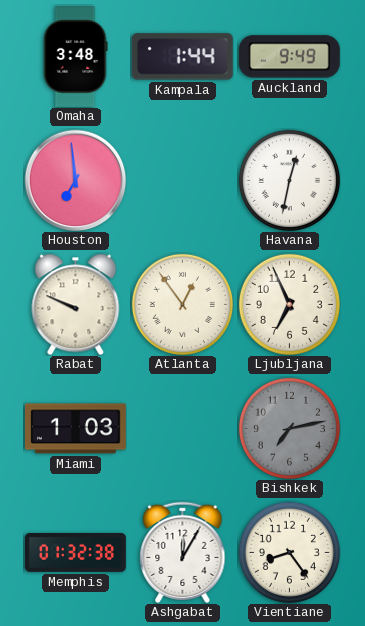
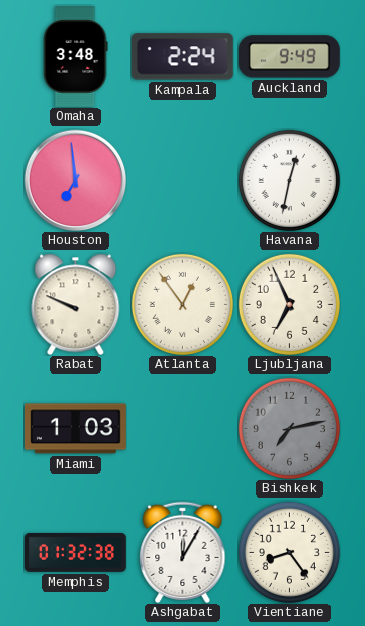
Kampala: 1:44 -> 2:24
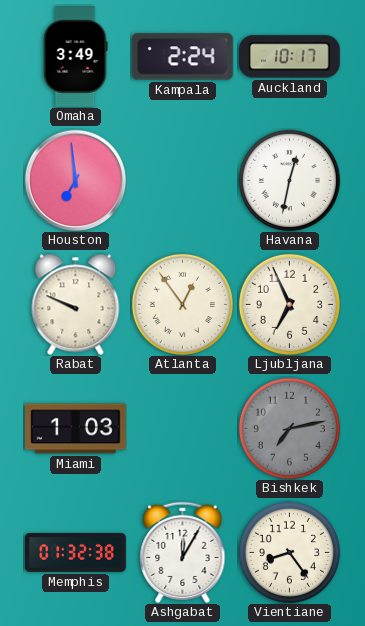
Omaha: 3:48 -> 3:49
Auckland: 9:49 -> 10:17
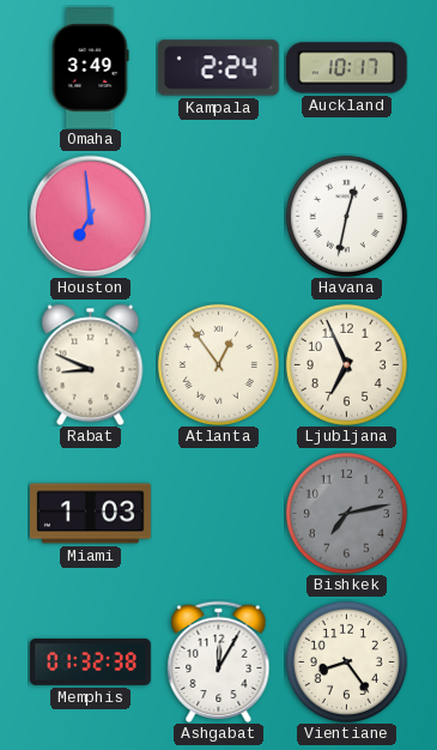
Rabat: 9:49 -> 8:49
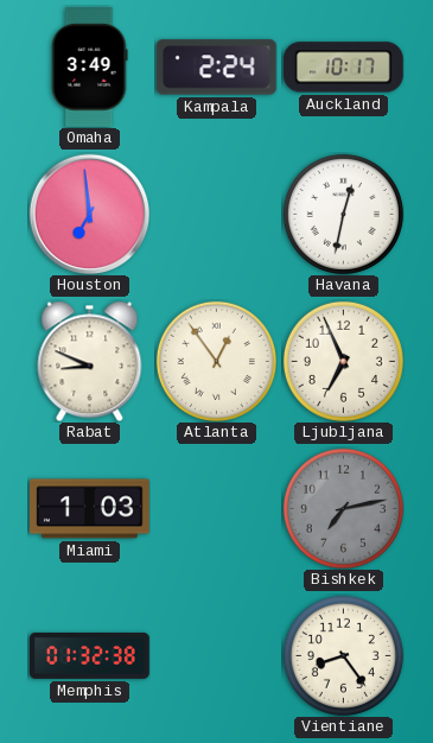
Ashgabat: 12:05 -> none
